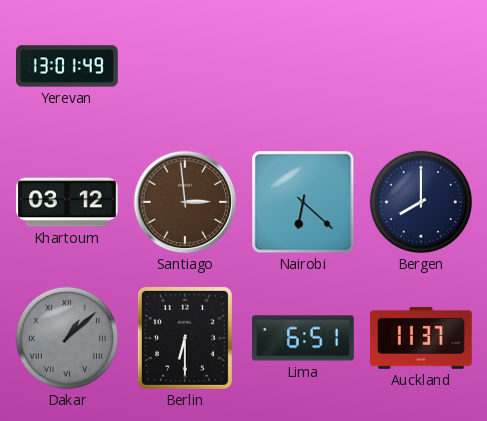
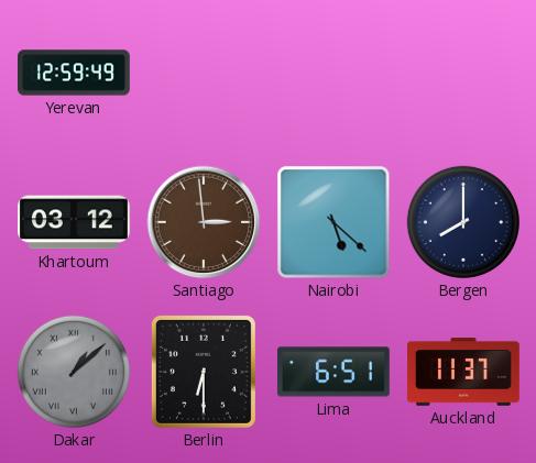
Yerevan: 13:01 -> 12:59
Nairobi: 6:22 -> 5:22
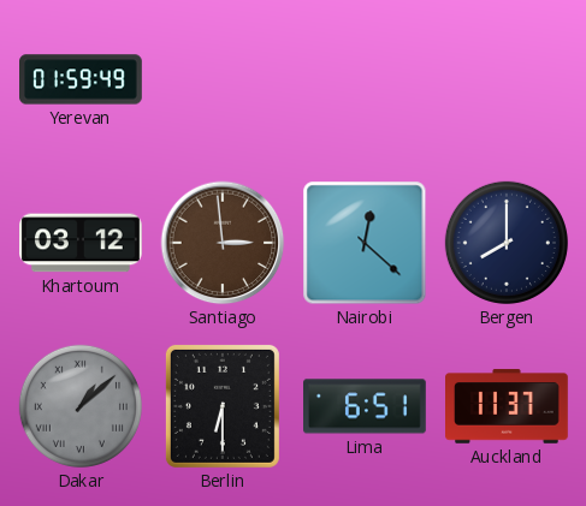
Yerevan: 12:59 -> 01:59
Nairobi: 5:22 -> 12:22
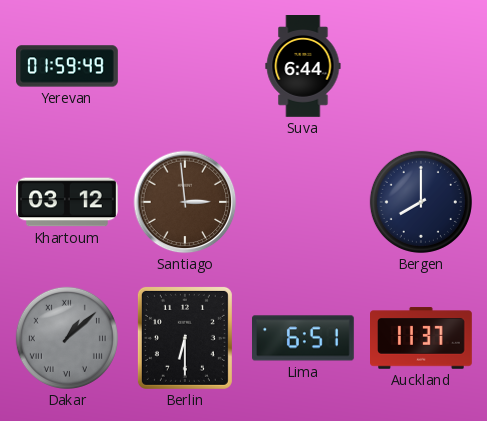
Suva: none -> 6:44
Nairobi: 12:22 -> none
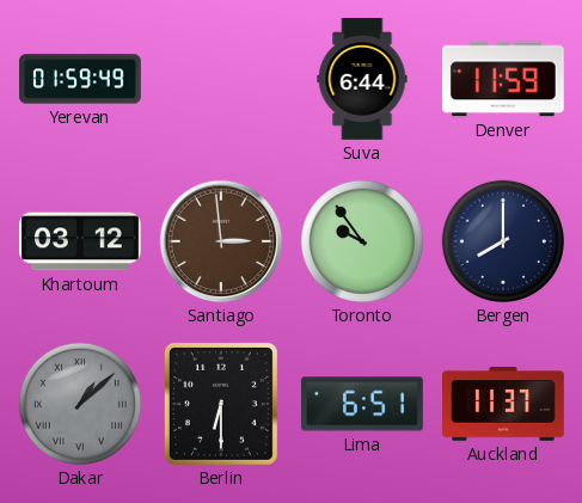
Denver: none -> 11:59
Toronto: none -> 9:54
